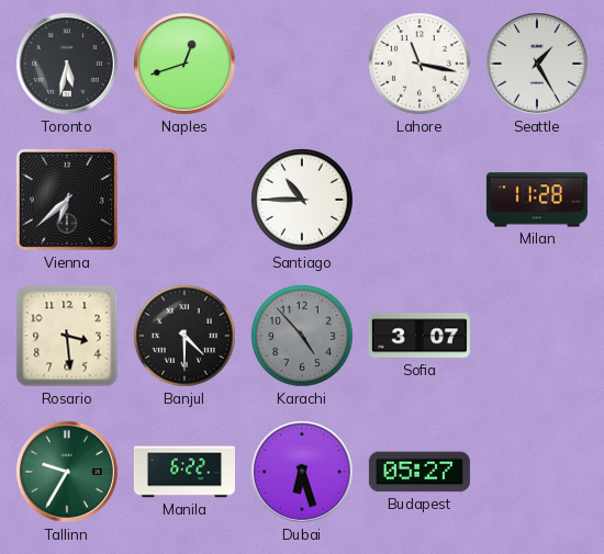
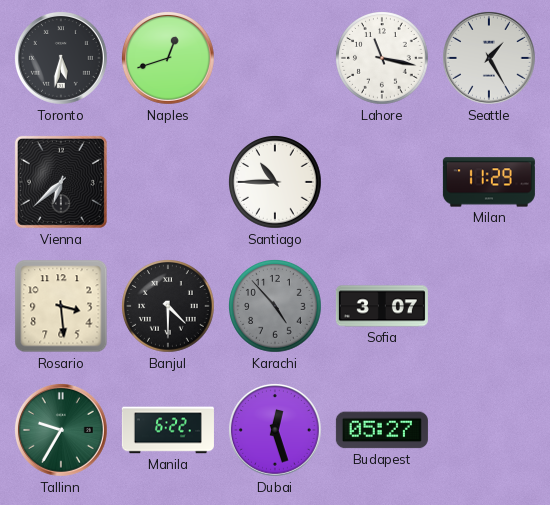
Milan: 11:28 -> 11:29
Dubai: 6:27 -> 12:27
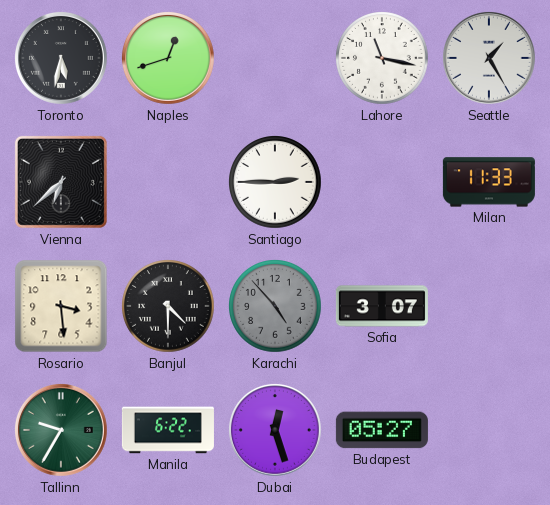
Santiago: 10:45 -> 2:45
Milan: 11:29 -> 11:33
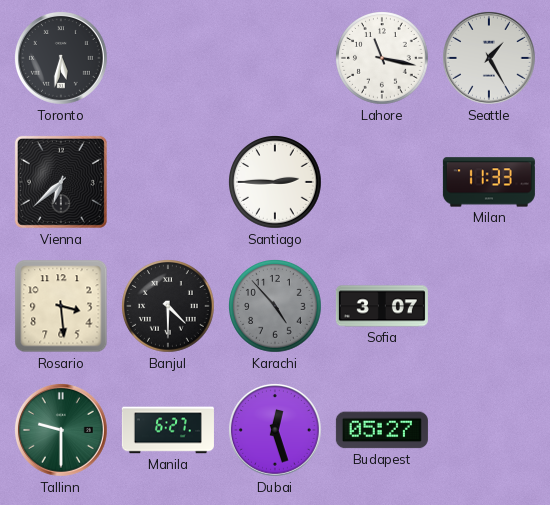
Naples: 12:42 -> none
Tallinn: 9:35 -> 9:30
Manila: 6:22 -> 6:27
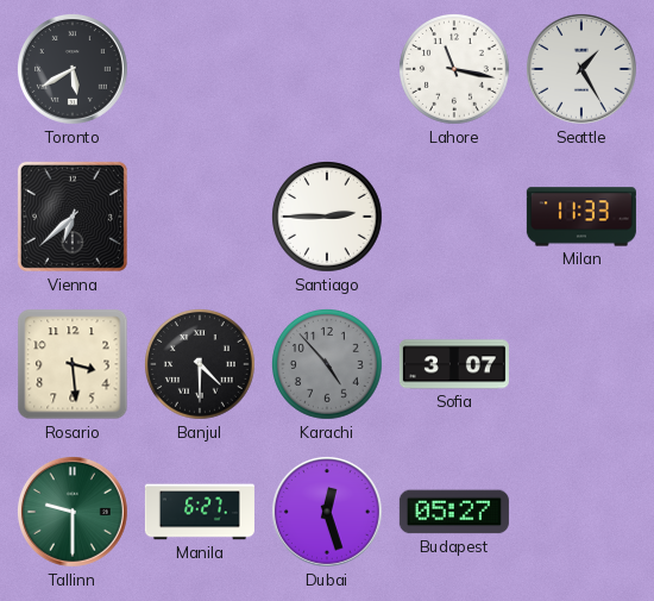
Toronto: 5:32 -> 5:40
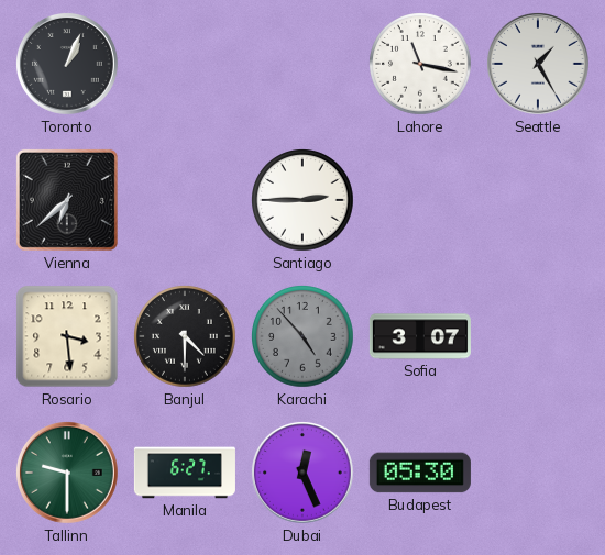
Toronto: 5:40 -> 1:04
Milan: 11:33 -> none
Dubai: 12:27 -> 12:26
Budapest: 05:27 -> 05:30
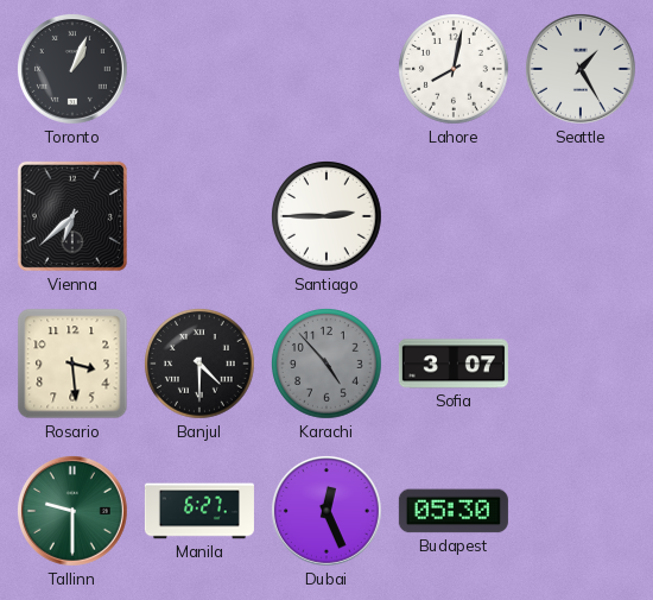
Lahore: 11:17 -> 8:02
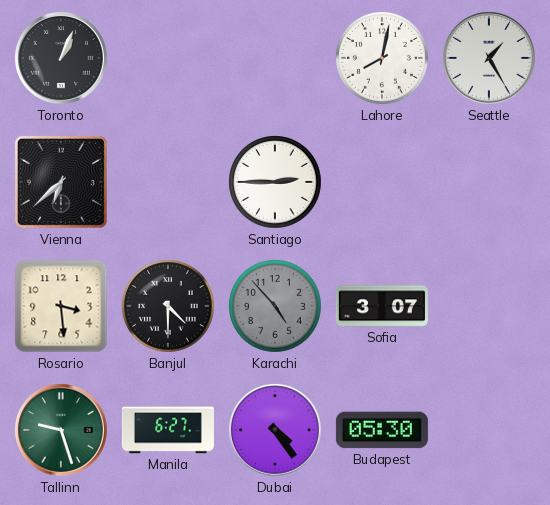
Tallinn: 9:30 -> 9:27
Dubai: 12:26 -> 4:24
